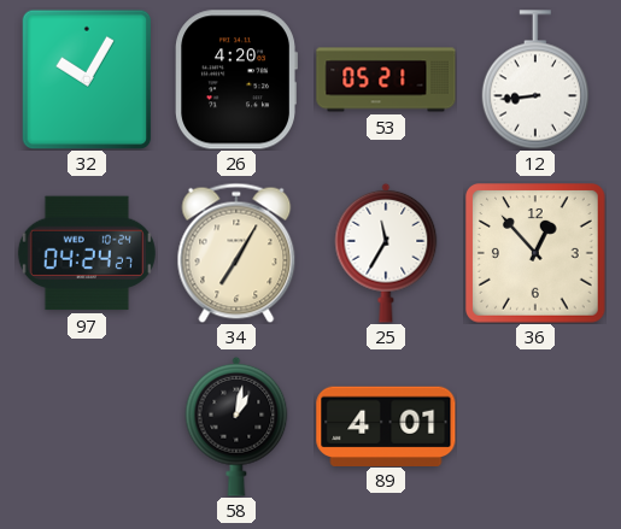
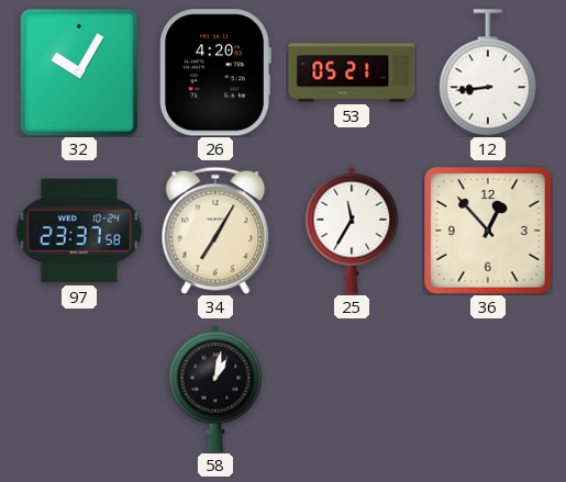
97: 04:24 -> 23:37
89: 4:01 -> none
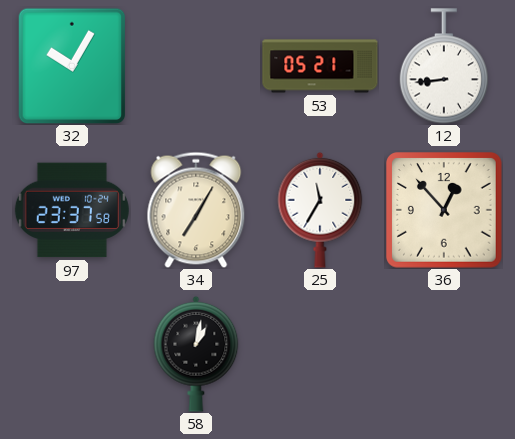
26: 4:20 -> none
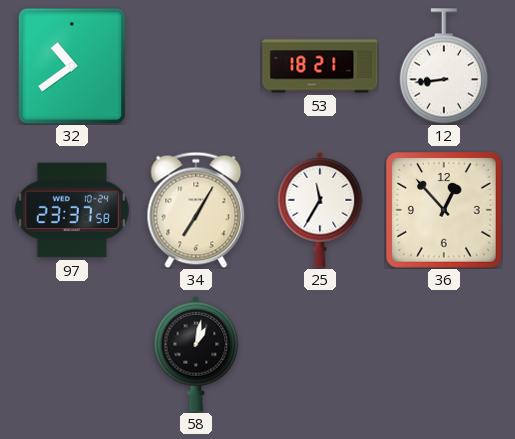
32: 10:05 -> 10:39
53: 05:21 -> 18:21
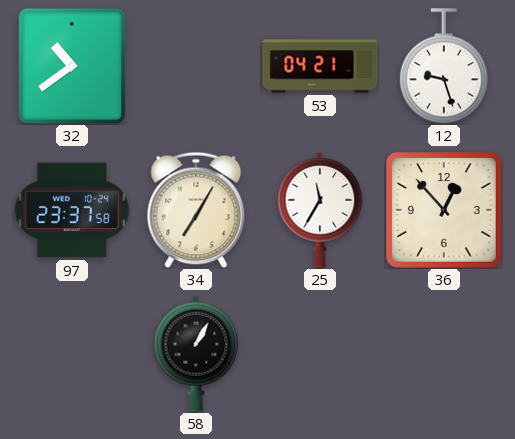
53: 18:21 -> 04:21
12: 8:44 -> 9:27
58: 1:02 -> 1:05
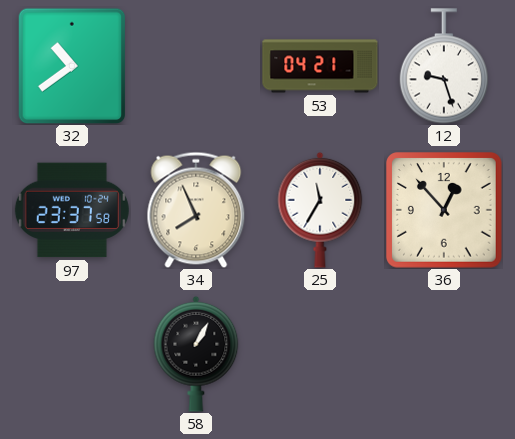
34: 7:05 -> 7:56
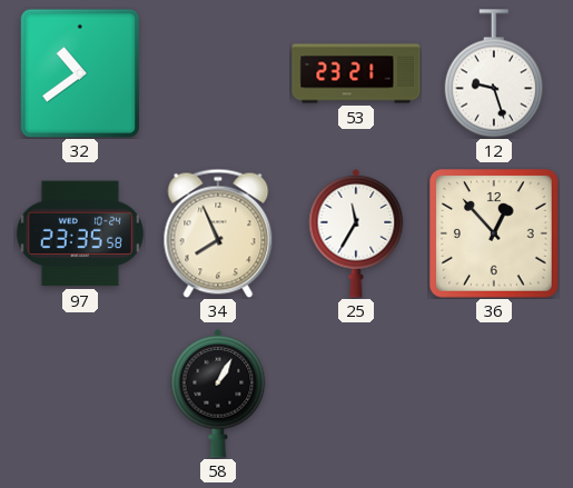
53: 04:21 -> 23:21
97: 23:37 -> 23:35
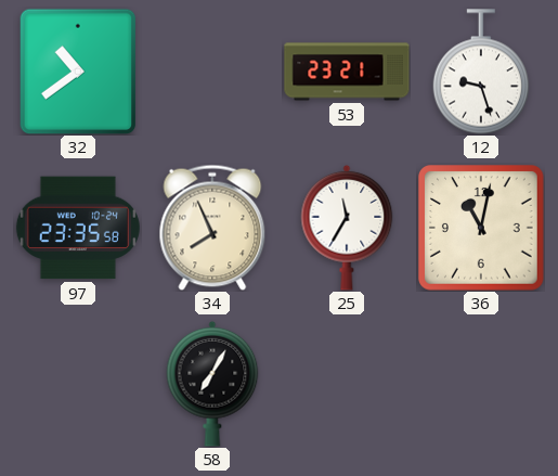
36: 12:53 -> 11:02
58: 1:05 -> 7:05
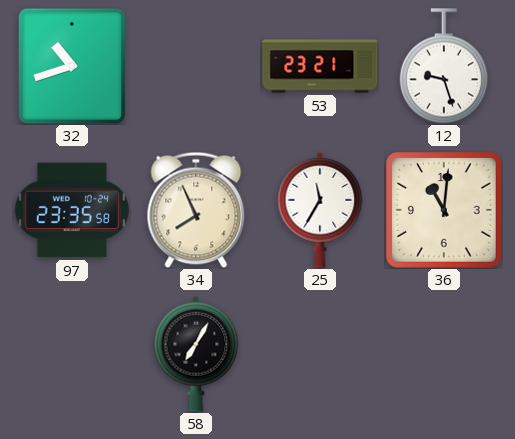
32: 10:39 -> 10:42
36: 11:02 -> 11:01
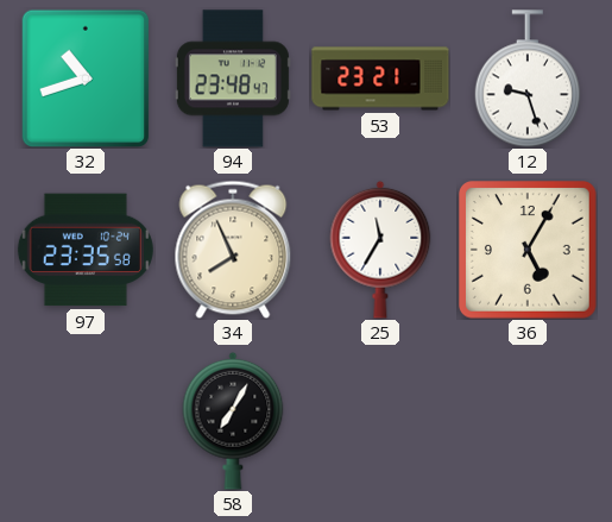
94: none -> 23:48
36: 11:01 -> 5:05
